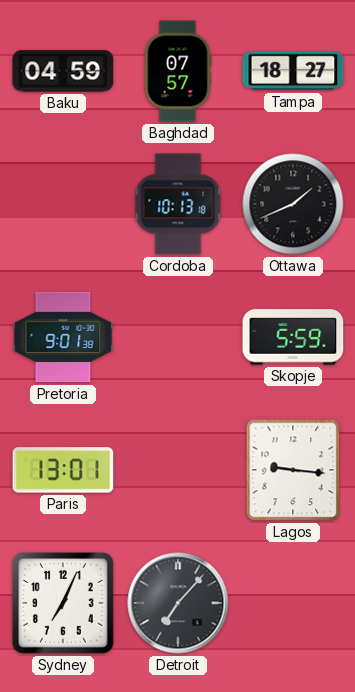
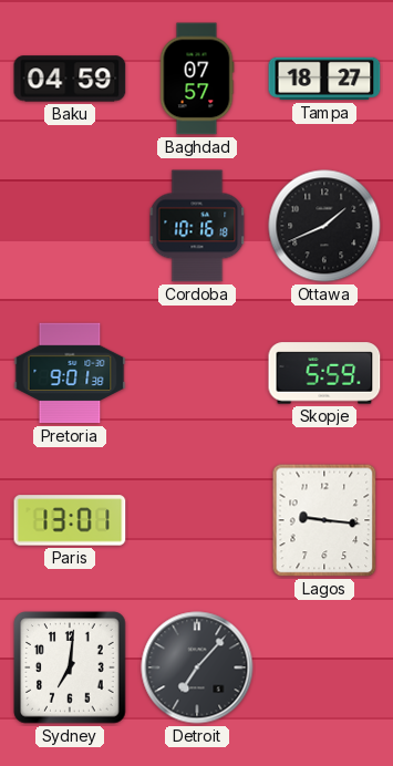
Cordoba: 10:13 -> 10:16
Sydney: 7:04 -> 7:01
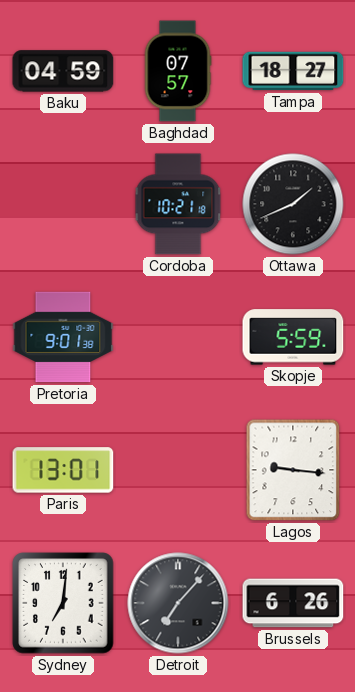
Cordoba: 10:16 -> 10:21
Brussels: none -> 6:26
